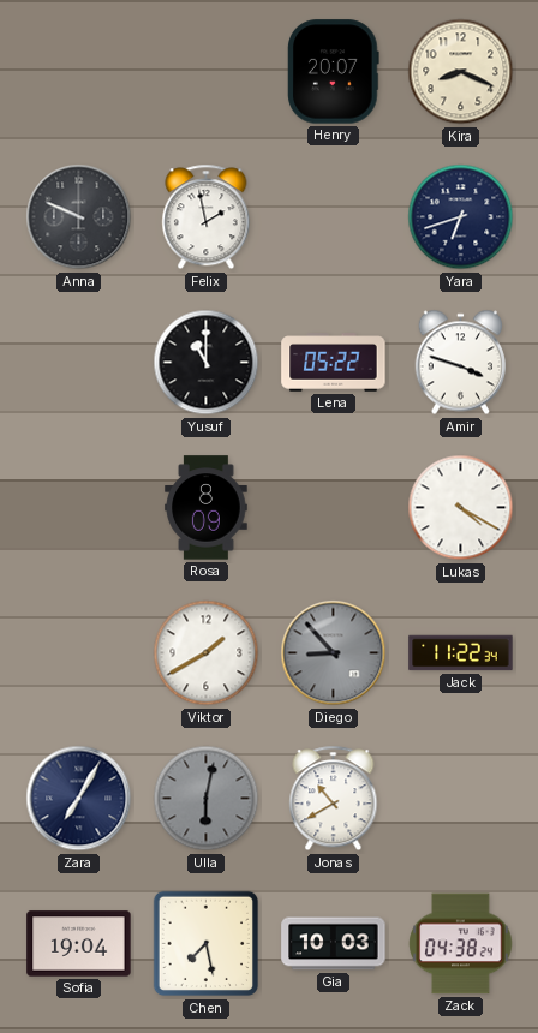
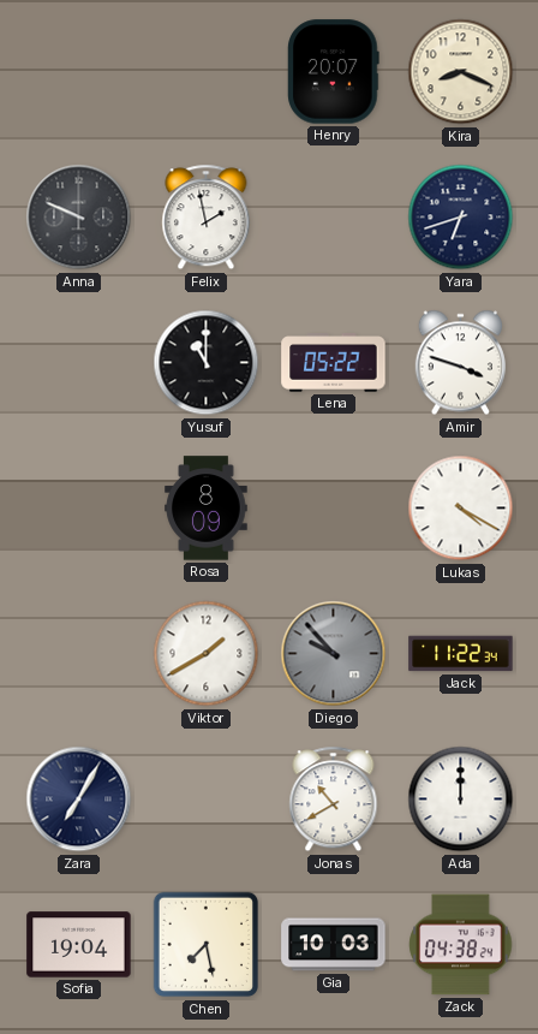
Diego: 8:53 -> 9:53
Ulla: 6:02 -> none
Ada: none -> 12:00
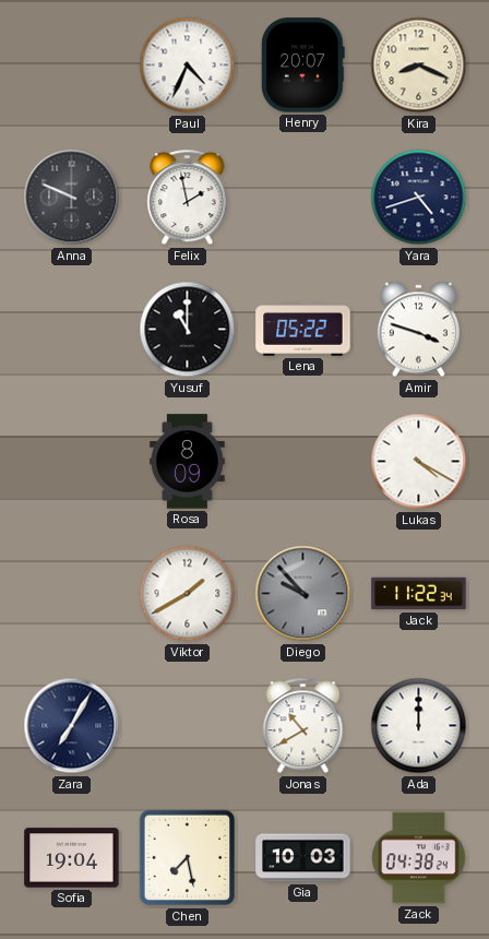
Paul: none -> 4:34
Yara: 6:42 -> 4:42
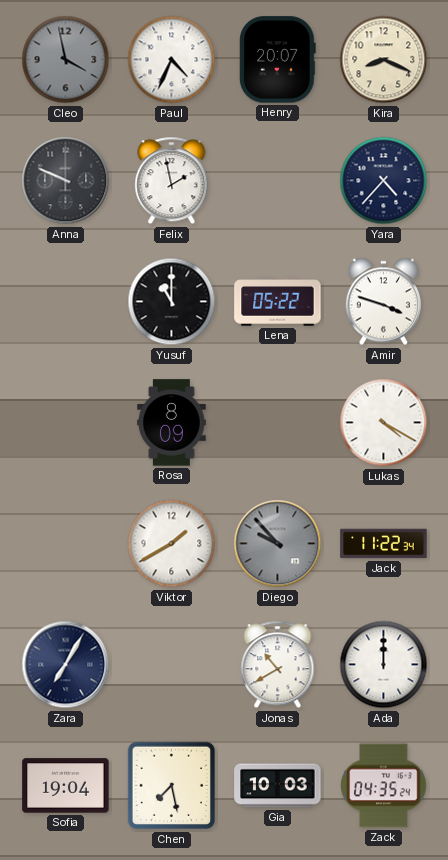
Cleo: none -> 3:58
Yara: 4:42 -> 4:37
Zack: 04:38 -> 04:35
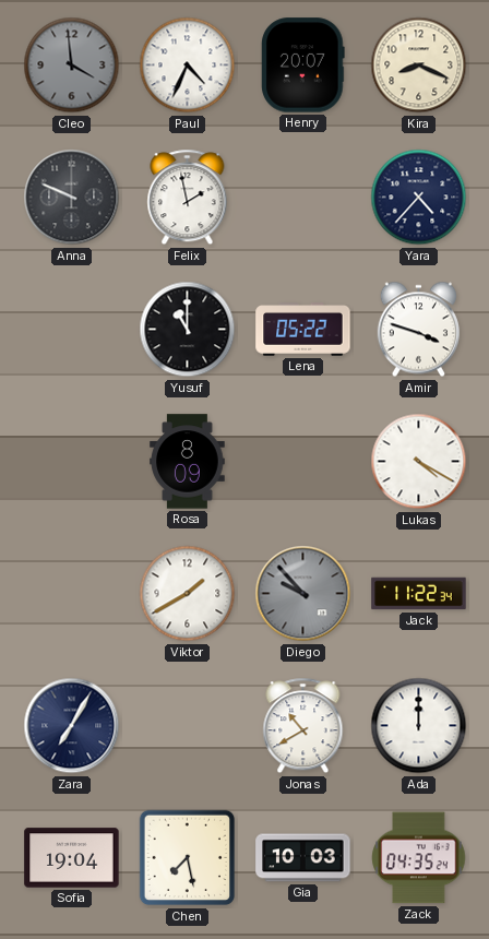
Cleo: 3:58 -> 3:59
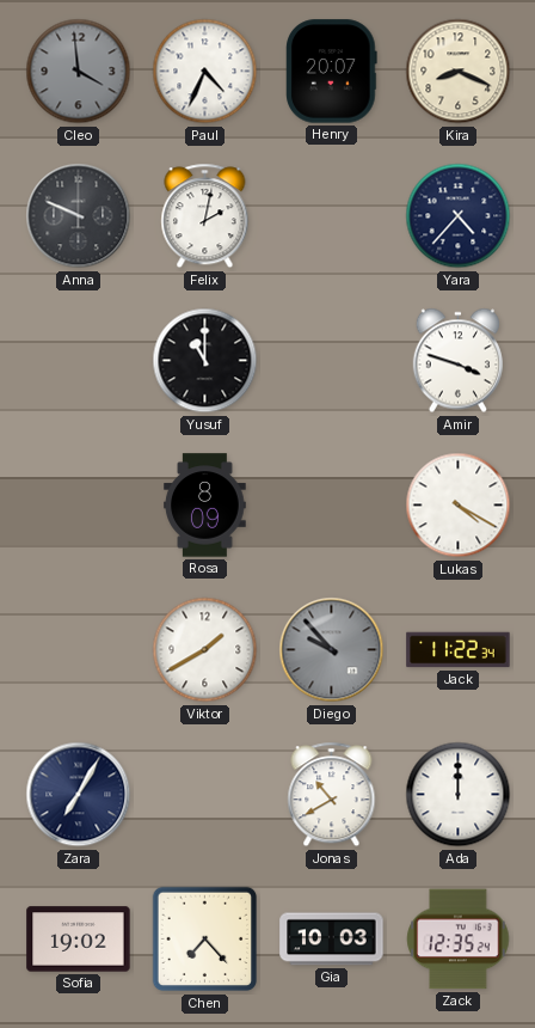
Felix: 1:58 -> 2:02
Lena: 05:22 -> none
Sofia: 19:04 -> 19:02
Chen: 7:28 -> 7:23
Zack: 04:35 -> 12:35
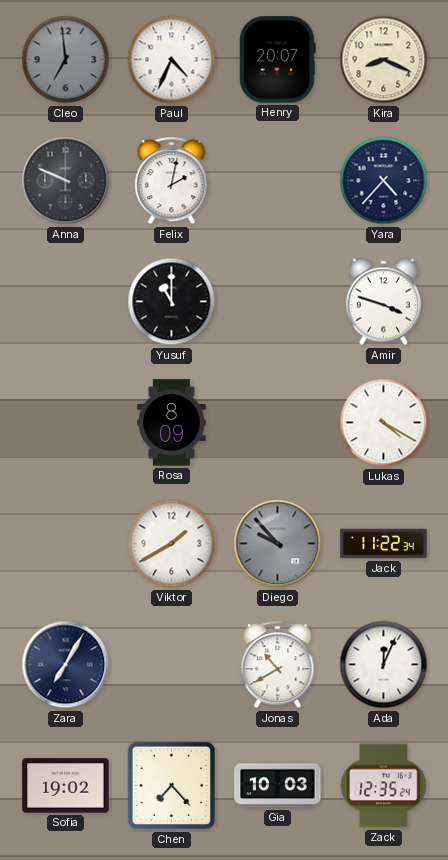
Cleo: 3:59 -> 6:59
Ada: 12:00 -> 12:04
